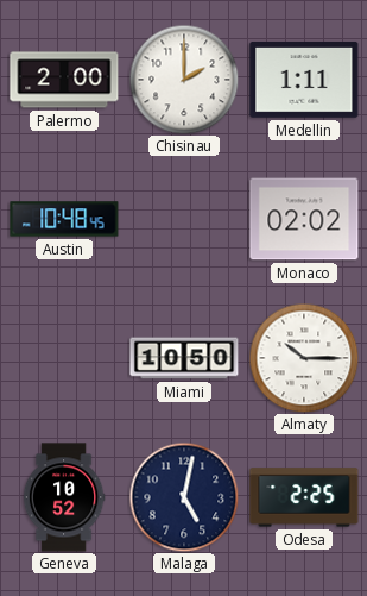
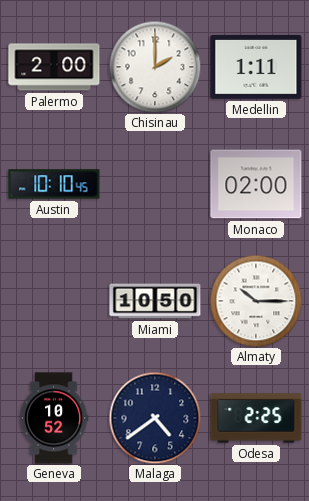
Austin: 10:48 -> 10:10
Monaco: 02:02 -> 02:00
Malaga: 5:02 -> 4:39
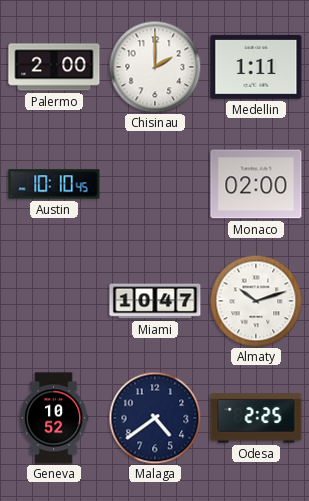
Miami: 10:50 -> 10:47
Almaty: 10:15 -> 10:12
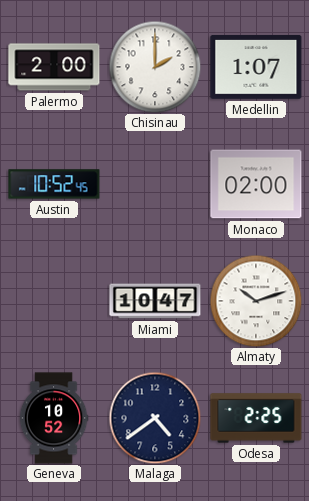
Medellin: 1:11 -> 1:07
Austin: 10:10 -> 10:52
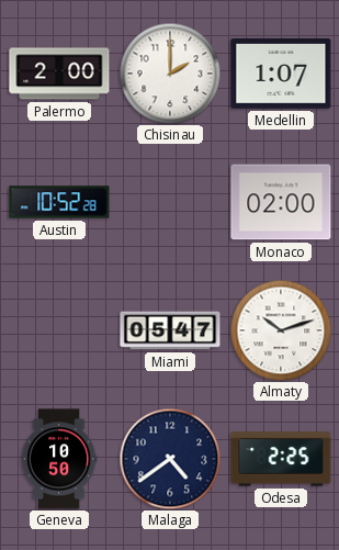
Austin: 10:52:45 -> 10:52:28
Miami: 10:47 -> 05:47
Geneva: 10:52 -> 10:50
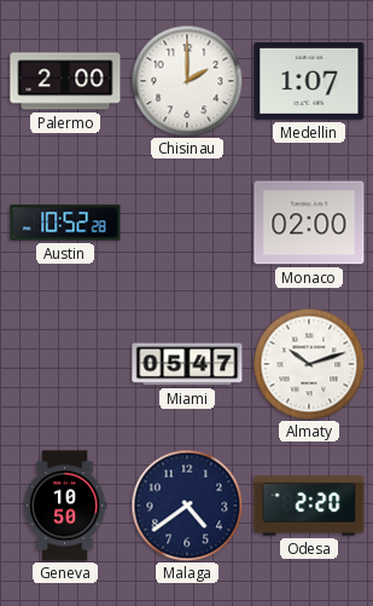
Odesa: 2:25 -> 2:20
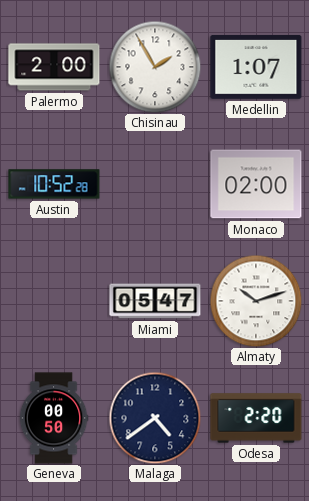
Chisinau: 2:00 -> 1:55
Geneva: 10:50 -> 00:50
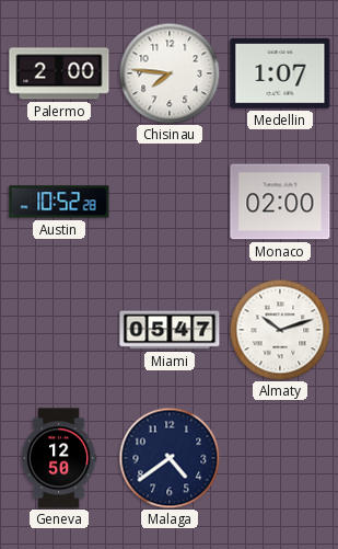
Chisinau: 1:55 -> 7:46
Geneva: 00:50 -> 12:50
Odesa: 2:20 -> none
